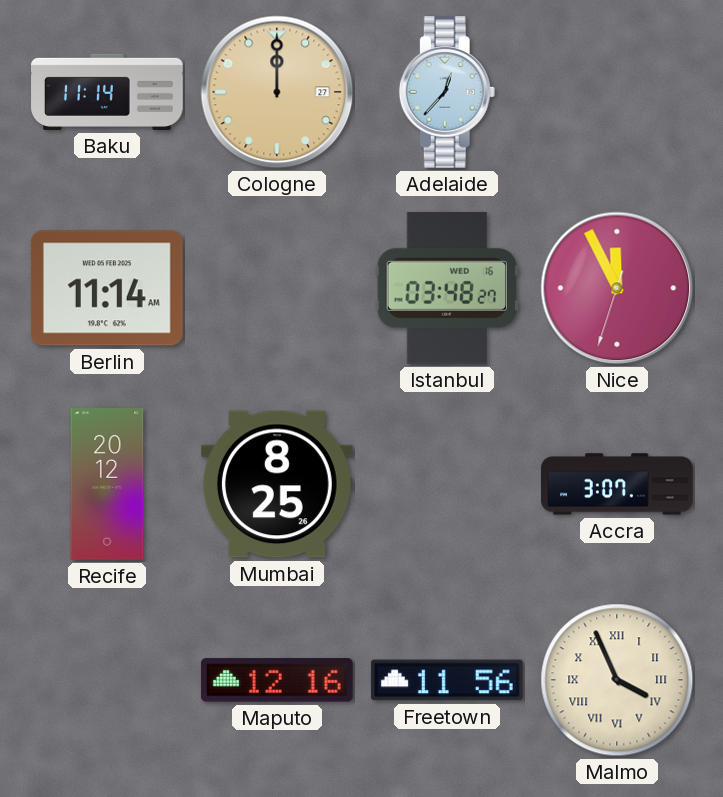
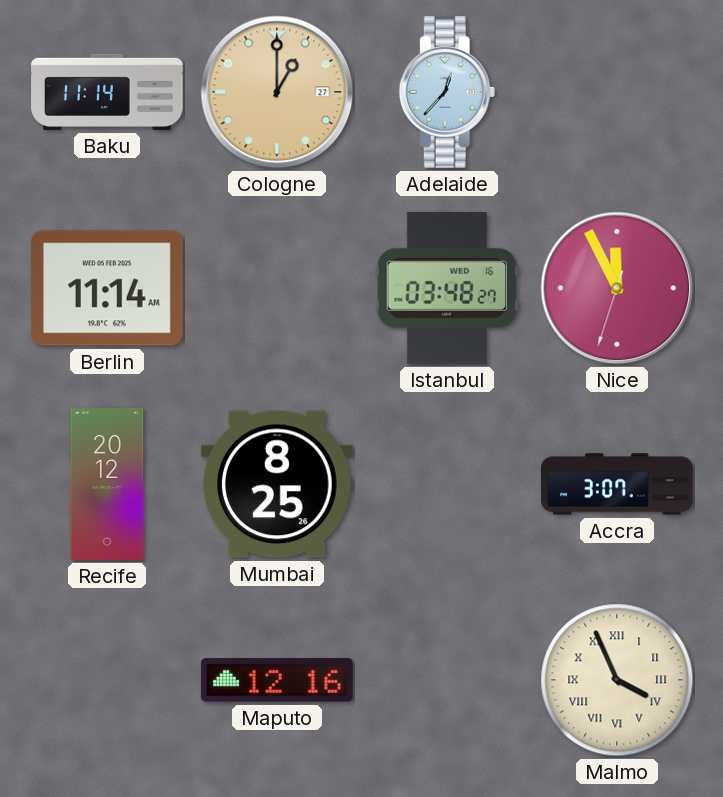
Cologne: 12:00 -> 1:00
Freetown: 11:56 -> none
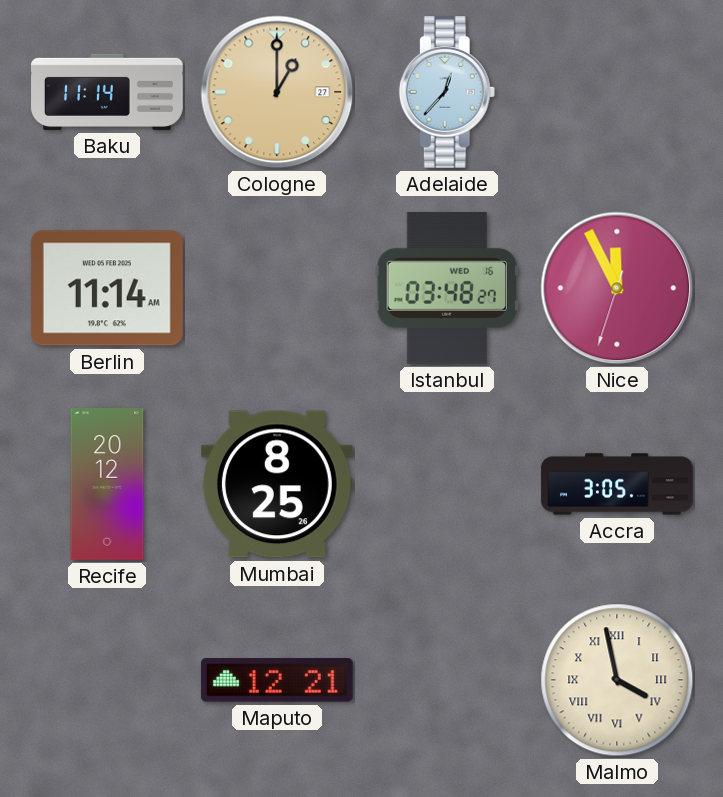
Accra: 3:07 -> 3:05
Maputo: 12:16 -> 12:21
Malmo: 3:56 -> 3:58
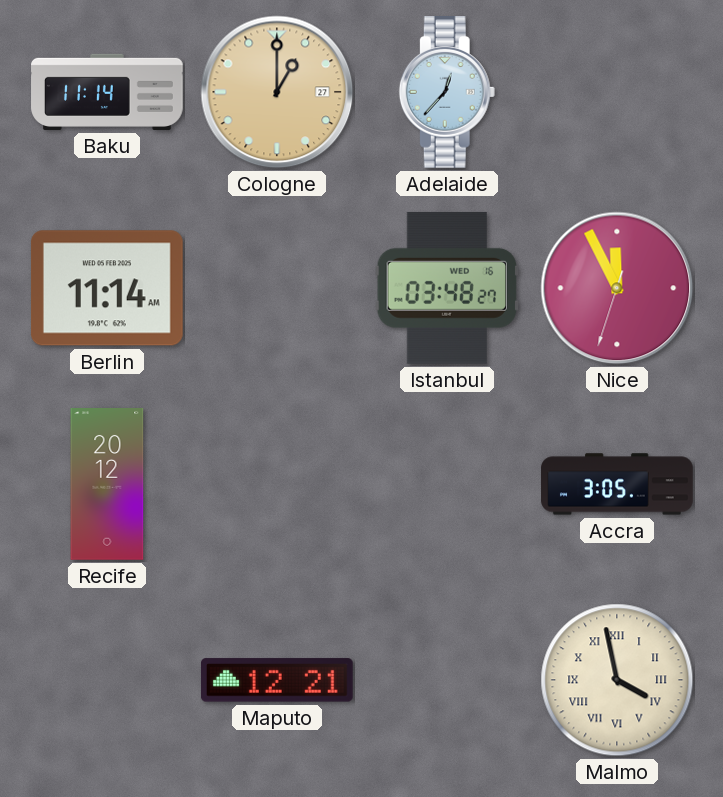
Mumbai: 8:25 -> none
